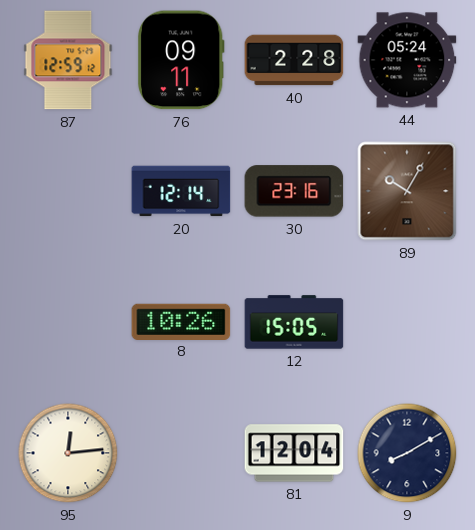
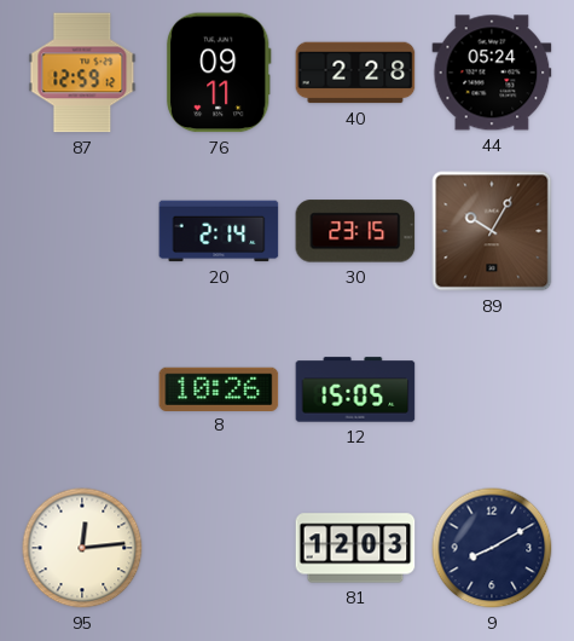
20: 12:14 -> 2:14
30: 23:16 -> 23:15
81: 12:04 -> 12:03
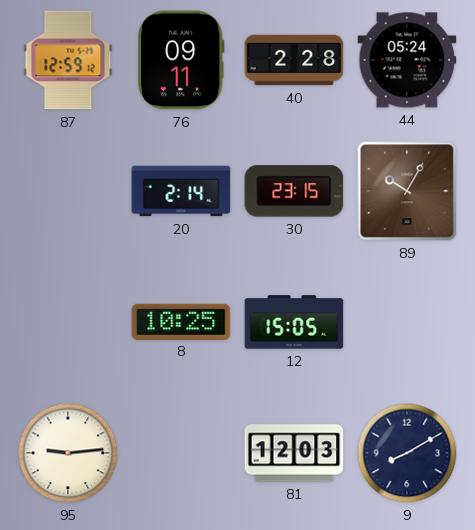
8: 10:26 -> 10:25
95: 12:14 -> 9:14
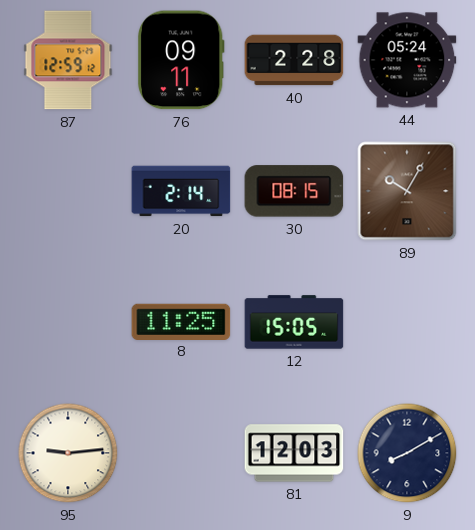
30: 23:15 -> 08:15
8: 10:25 -> 11:25
